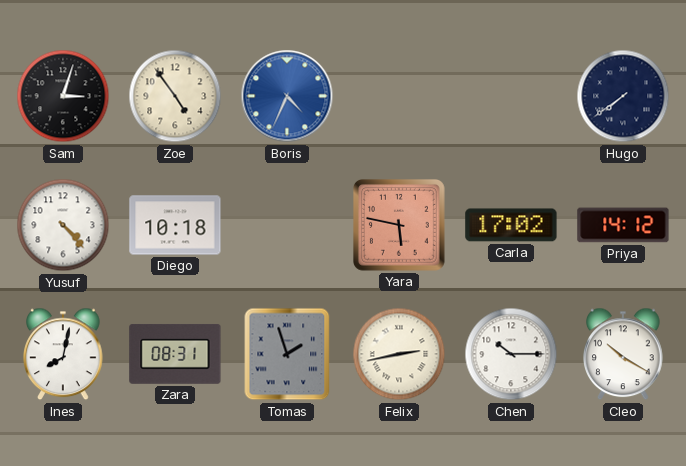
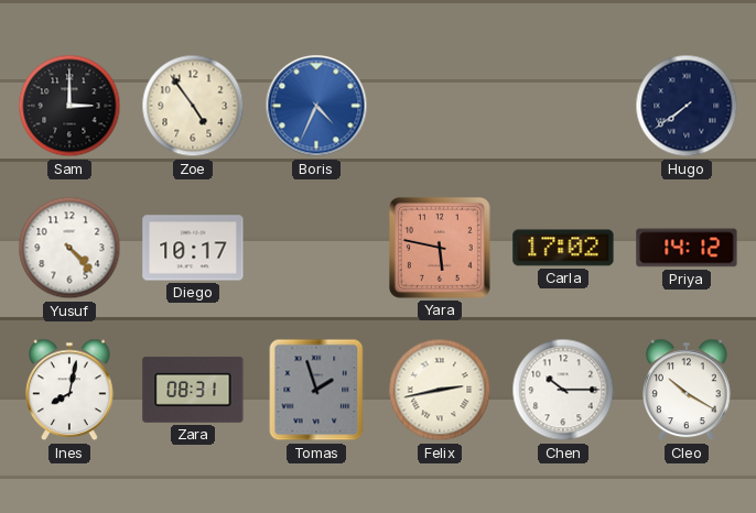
Sam: 3:03 -> 3:00
Diego: 10:18 -> 10:17
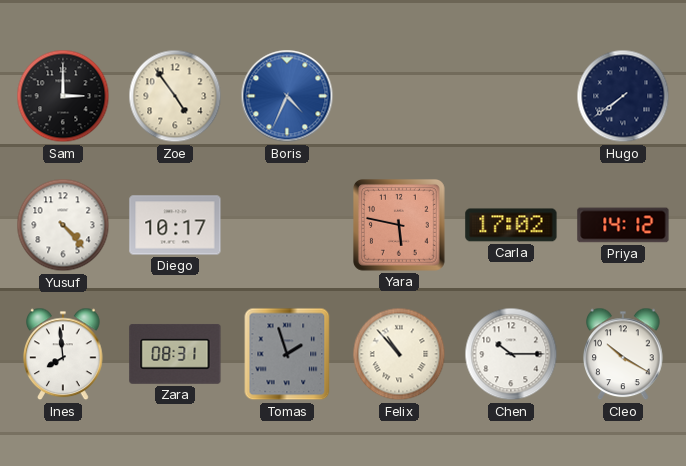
Ines: 8:02 -> 7:59
Felix: 2:43 -> 10:53
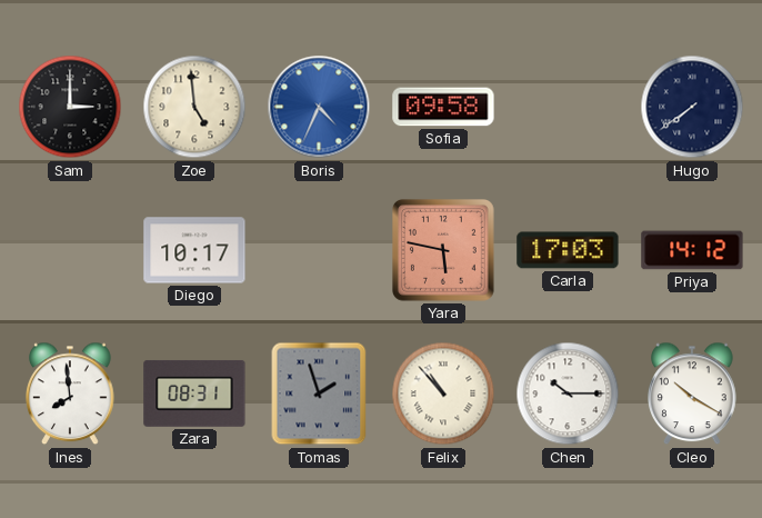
Zoe: 4:54 -> 4:59
Sofia: none -> 09:58
Yusuf: 4:23 -> none
Carla: 17:02 -> 17:03
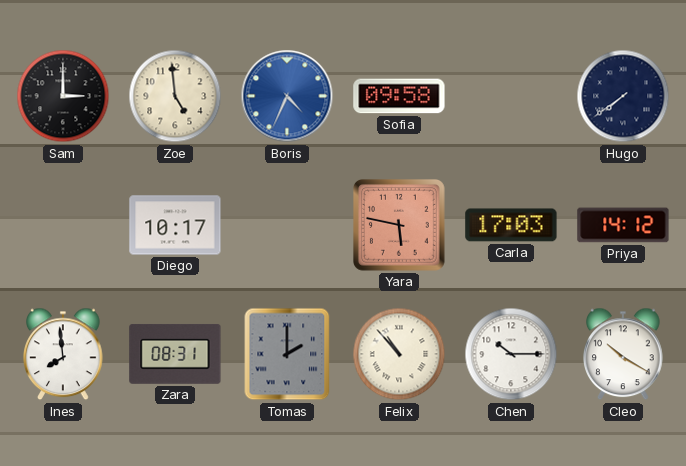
Tomas: 1:57 -> 2:00
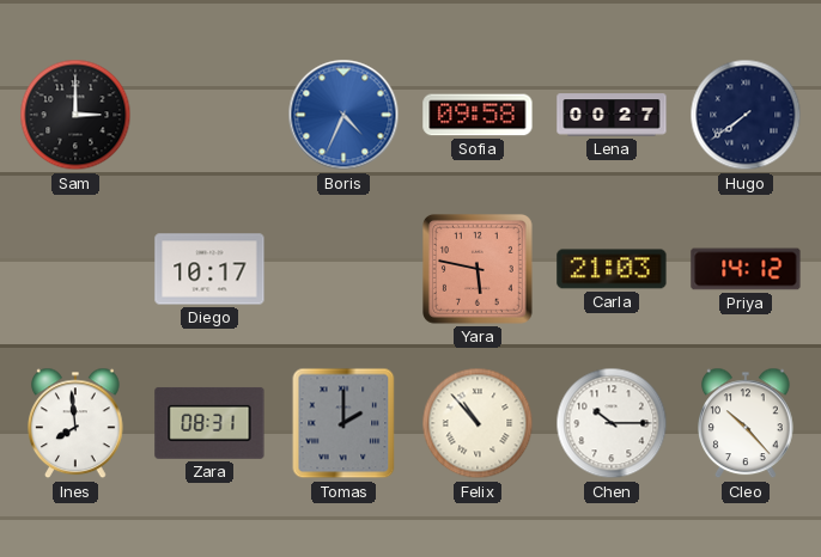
Zoe: 4:59 -> none
Lena: none -> 00:27
Carla: 17:03 -> 21:03
Cleo: 10:20 -> 10:23
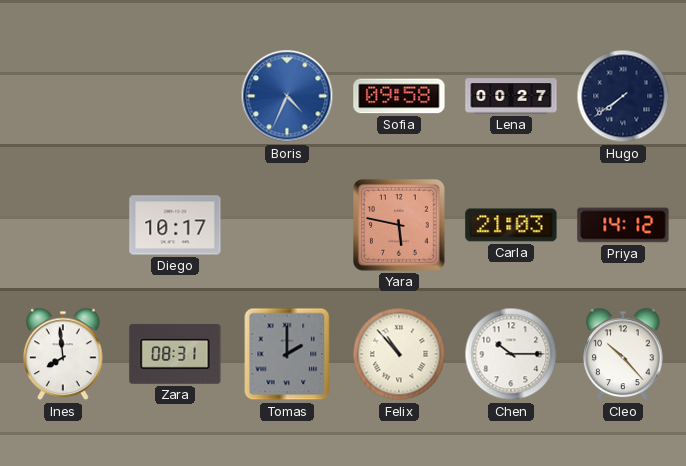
Sam: 3:00 -> none
